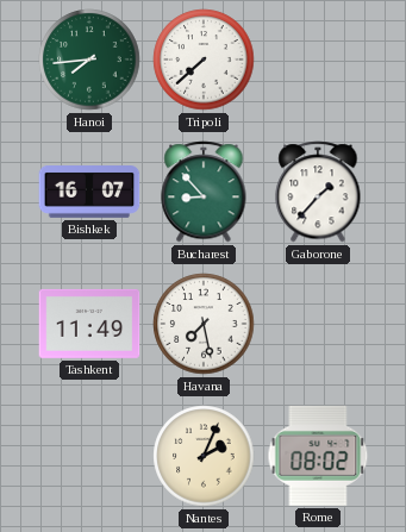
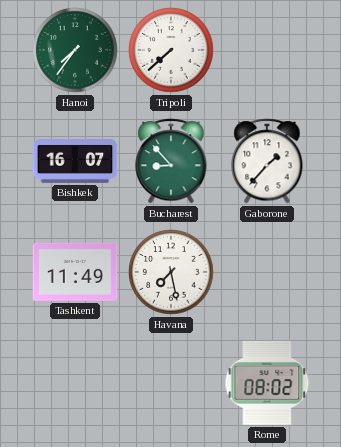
Hanoi: 7:44 -> 7:36
Nantes: 2:04 -> none
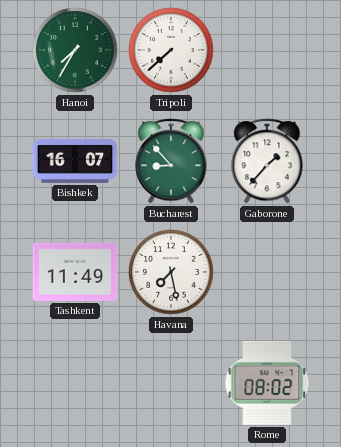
Hanoi: 7:36 -> 7:35
